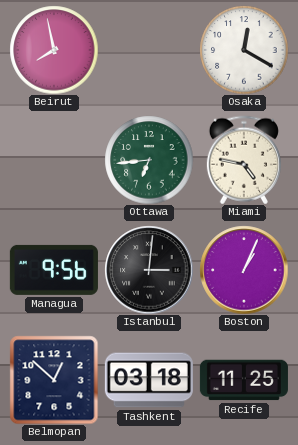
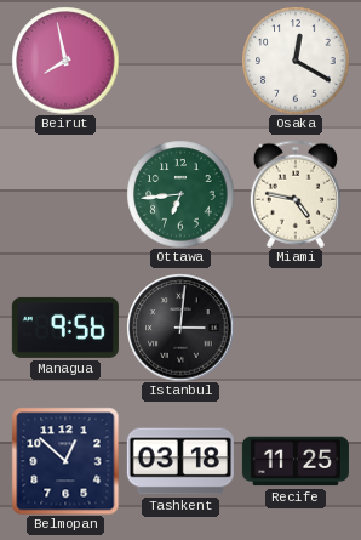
Boston: 1:04 -> none
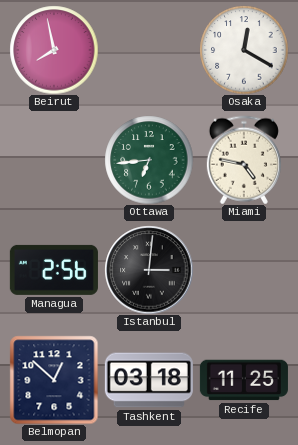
Managua: 9:56 -> 2:56
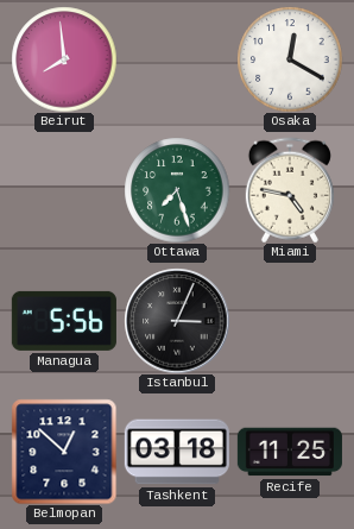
Beirut: 7:58 -> 7:59
Ottawa: 6:44 -> 7:27
Managua: 2:56 -> 5:56
Istanbul: 3:01 -> 3:04
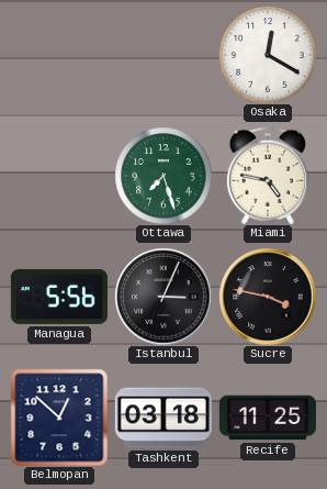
Beirut: 7:59 -> none
Sucre: none -> 3:47
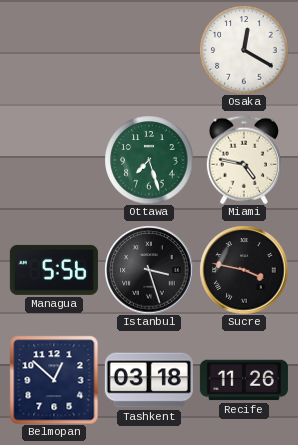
Istanbul: 3:04 -> 3:27
Recife: 11:25 -> 11:26
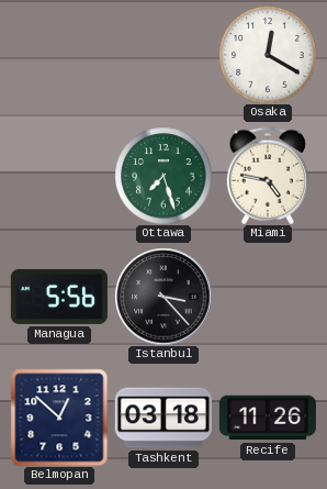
Istanbul: 3:27 -> 3:23
Sucre: 3:47 -> none
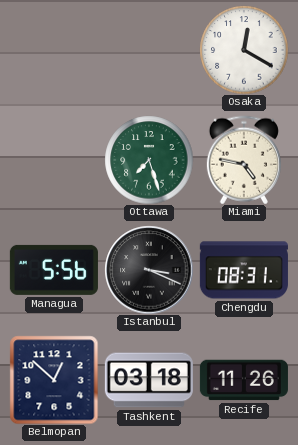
Istanbul: 3:23 -> 3:19
Chengdu: none -> 08:31
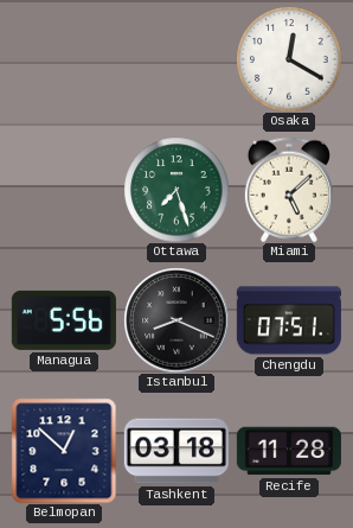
Miami: 4:47 -> 5:08
Istanbul: 3:19 -> 8:19
Chengdu: 08:31 -> 07:51
Recife: 11:26 -> 11:28
